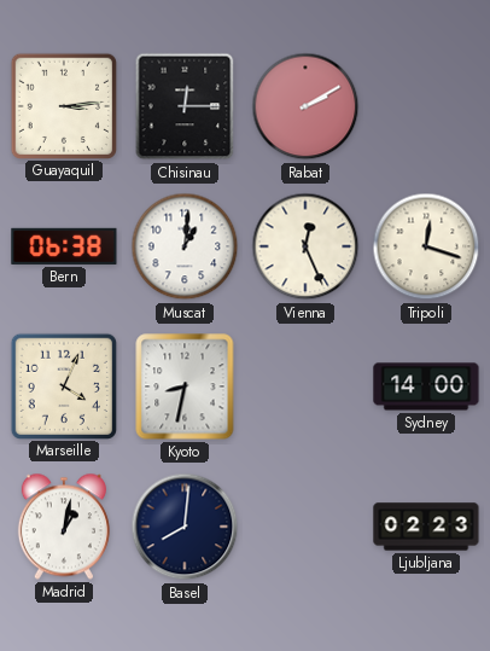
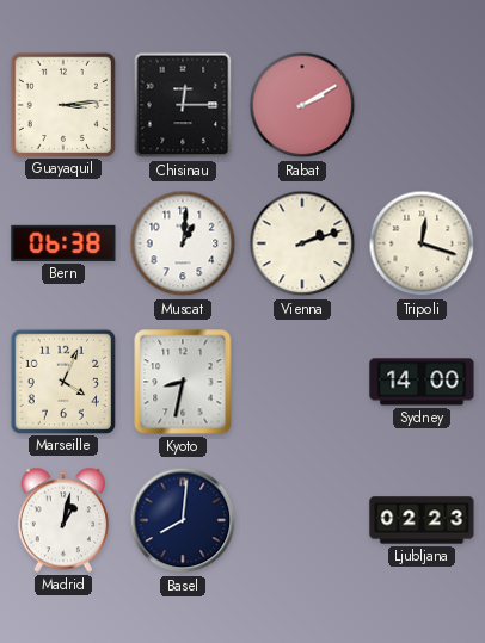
Vienna: 12:26 -> 2:12
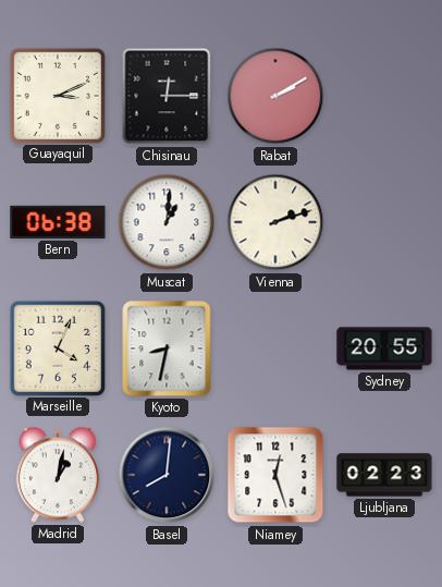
Guayaquil: 3:14 -> 3:11
Tripoli: 12:18 -> none
Sydney: 14:00 -> 20:55
Niamey: none -> 12:27
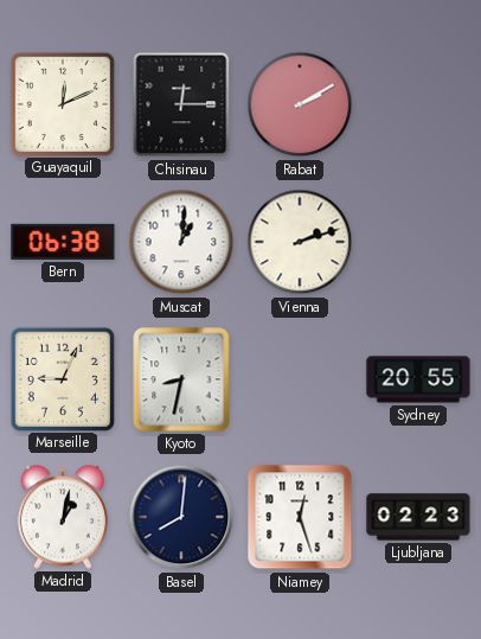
Guayaquil: 3:11 -> 12:11
Marseille: 4:04 -> 9:04
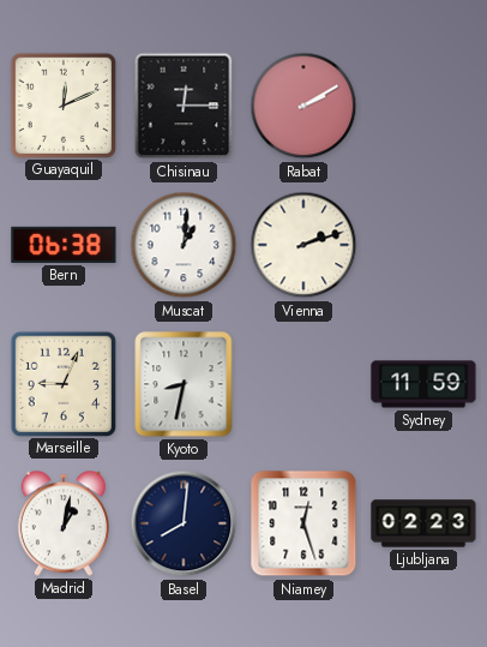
Sydney: 20:55 -> 11:59
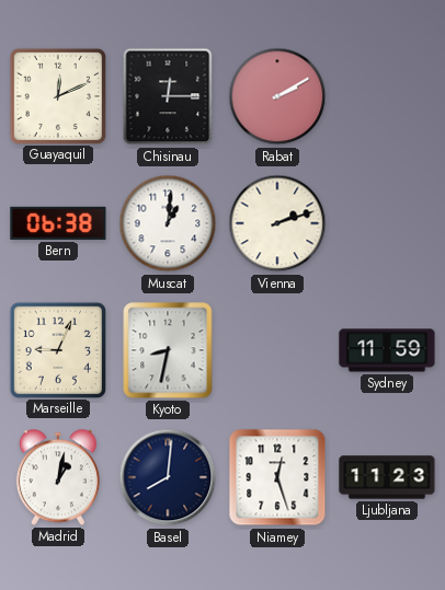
Ljubljana: 02:23 -> 11:23
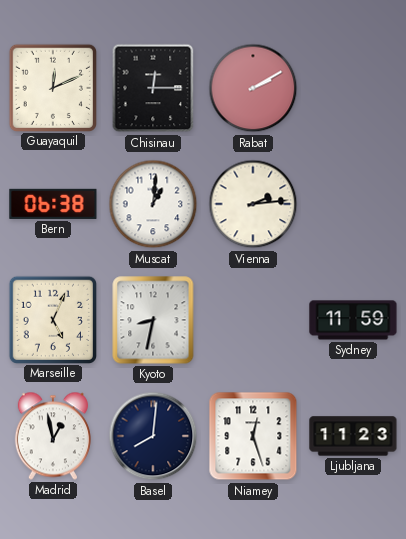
Vienna: 2:12 -> 2:14
Marseille: 9:04 -> 5:04
Madrid: 1:02 -> 12:58
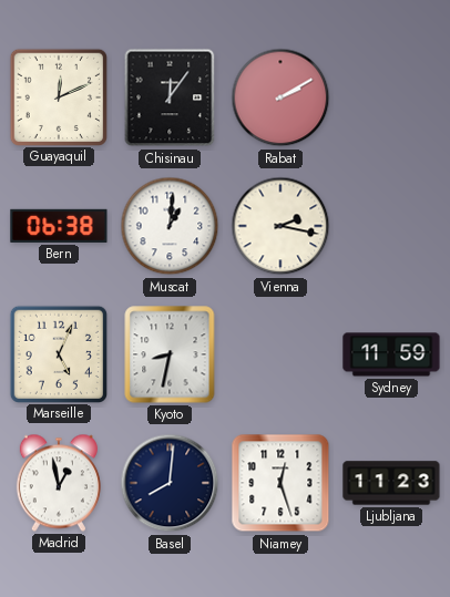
Chisinau: 12:15 -> 12:06
Vienna: 2:14 -> 2:17
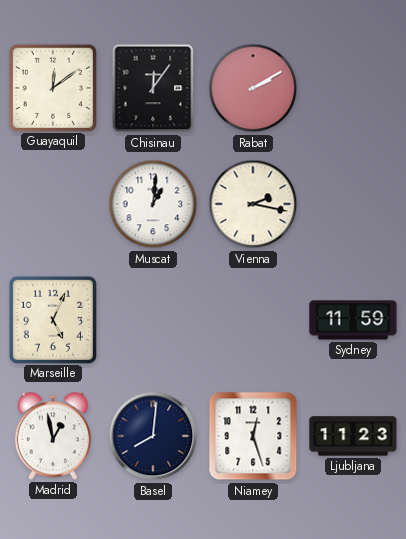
Guayaquil: 12:11 -> 12:09
Bern: 06:38 -> none
Kyoto: 8:32 -> none
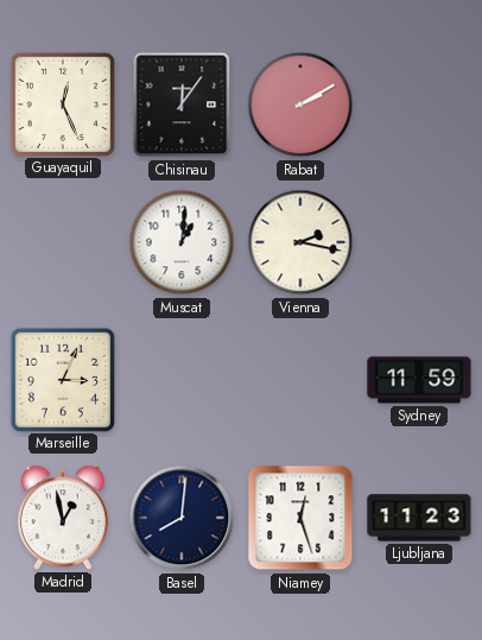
Guayaquil: 12:09 -> 12:26
Marseille: 5:04 -> 3:04
